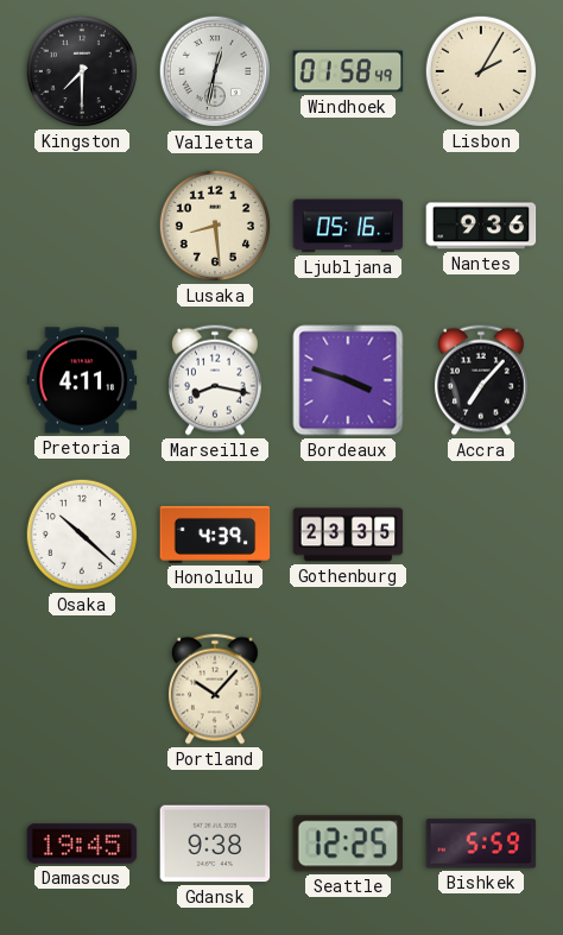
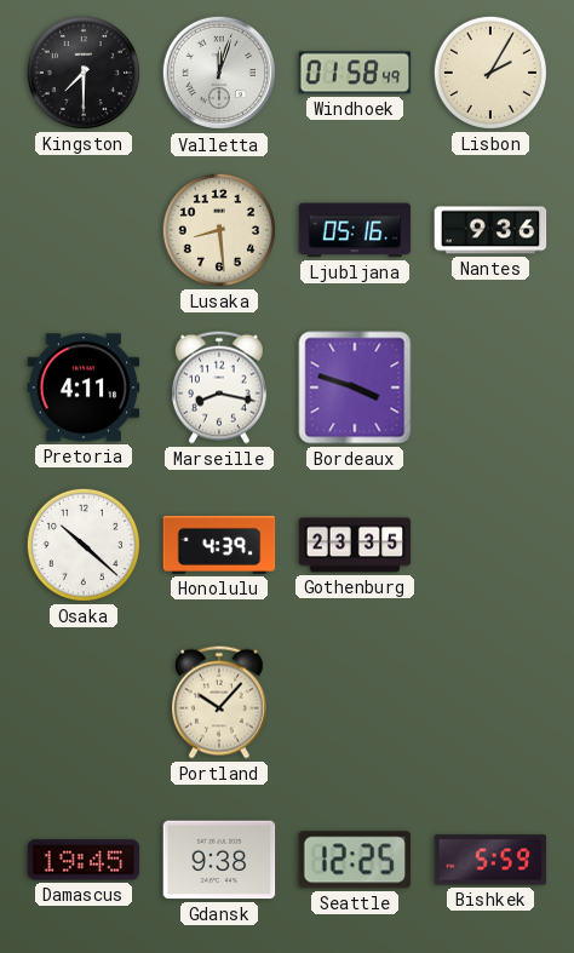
Valletta: 12:32 -> 12:03
Accra: 7:07 -> none
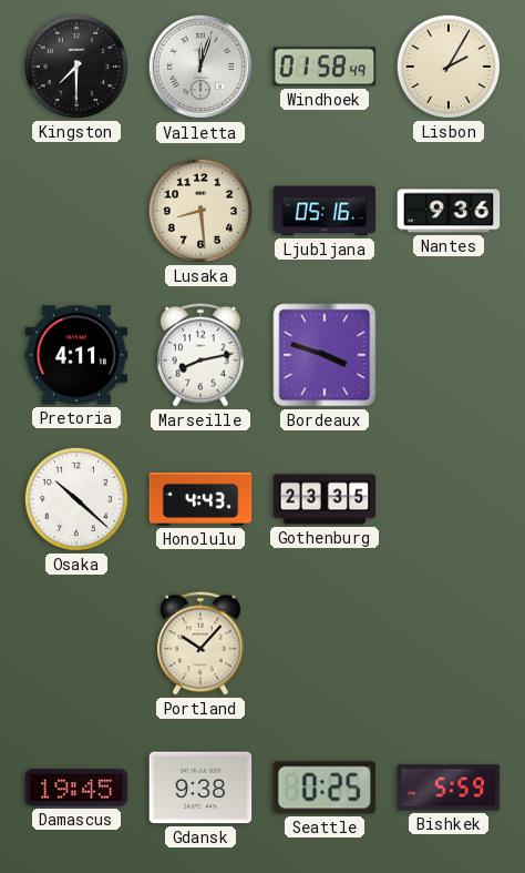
Marseille: 8:17 -> 8:13
Honolulu: 4:39 -> 4:43
Seattle: 12:25 -> 0:25
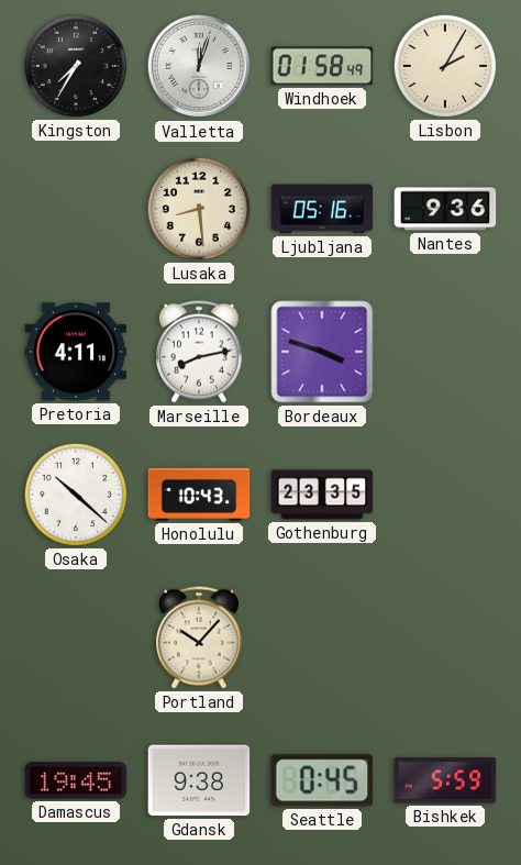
Kingston: 7:30 -> 7:35
Honolulu: 4:43 -> 10:43
Seattle: 0:25 -> 0:45
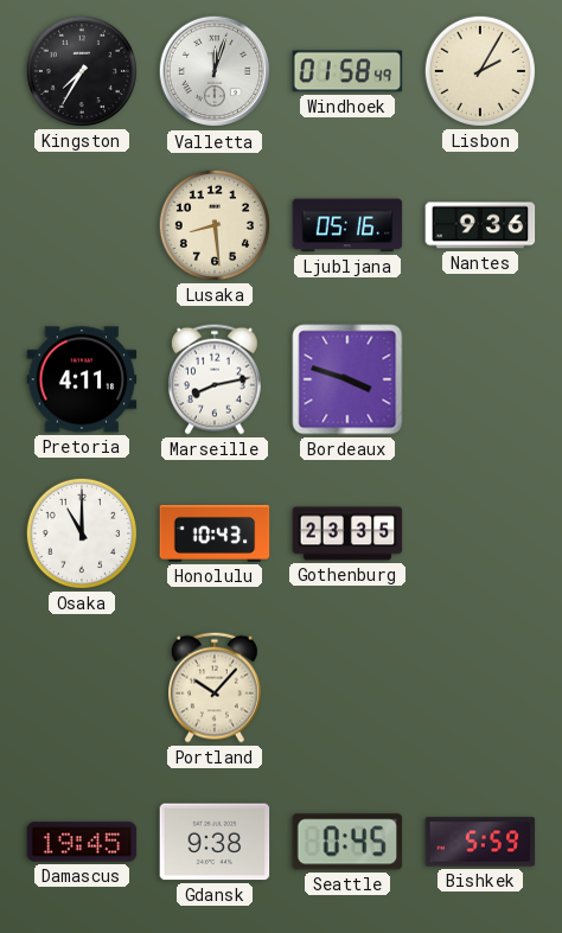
Osaka: 10:22 -> 11:00
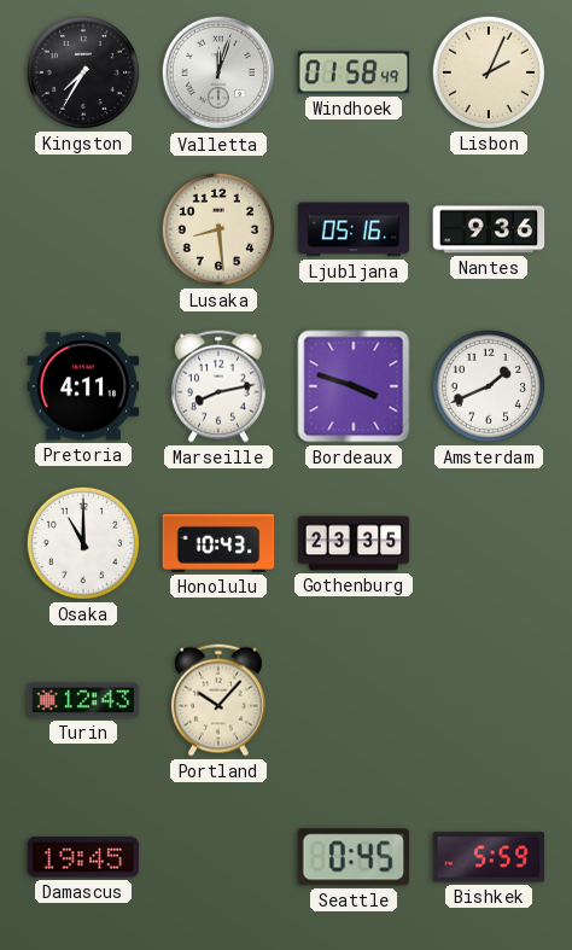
Lisbon: 2:05 -> 2:04
Amsterdam: none -> 1:41
Turin: none -> 12:43
Gdansk: 9:38 -> none
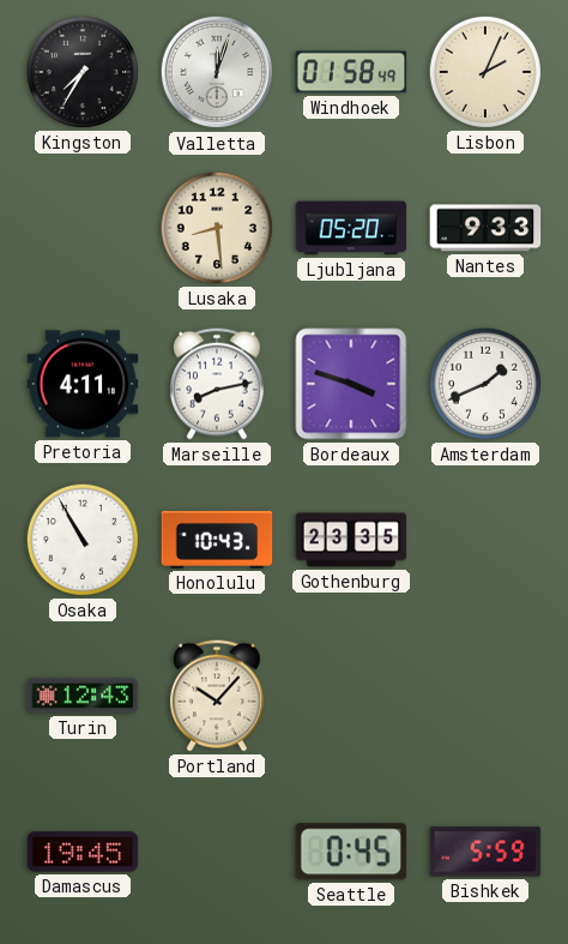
Ljubljana: 05:16 -> 05:20
Nantes: 9:36 -> 9:33
Osaka: 11:00 -> 10:55
